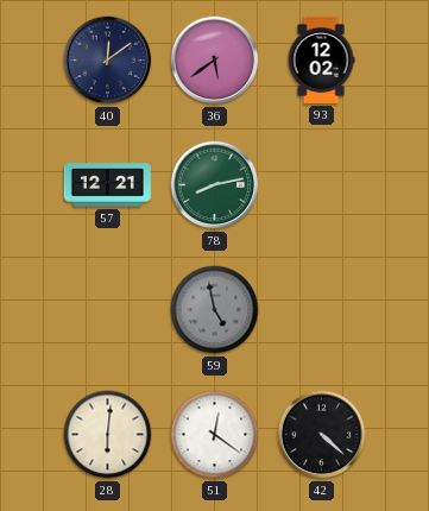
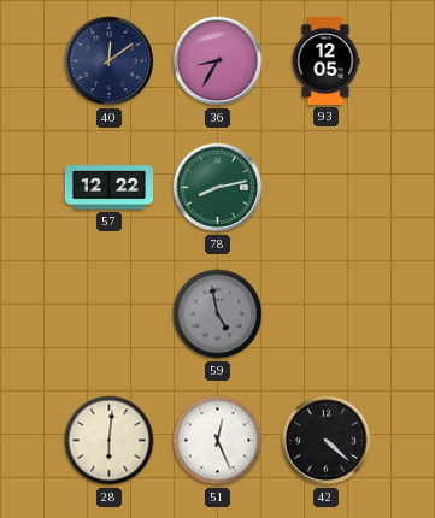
36: 5:39 -> 8:35
93: 12:02 -> 12:05
57: 12:21 -> 12:22
51: 12:21 -> 12:26
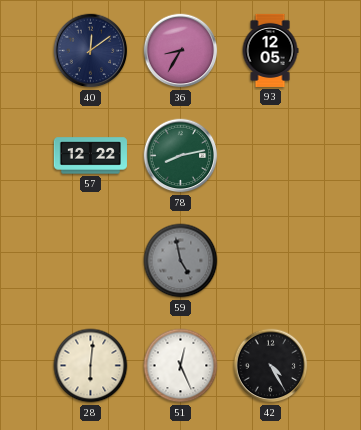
42: 4:22 -> 4:25
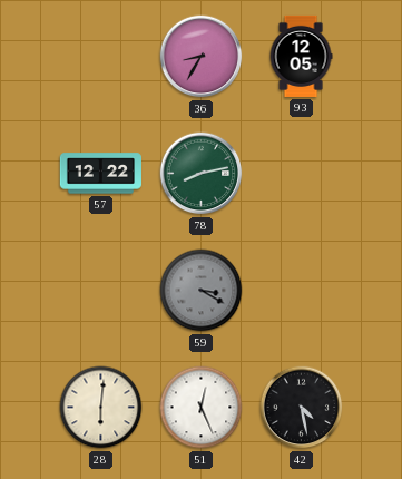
40: 12:09 -> none
59: 4:58 -> 3:20
42: 4:25 -> 4:28
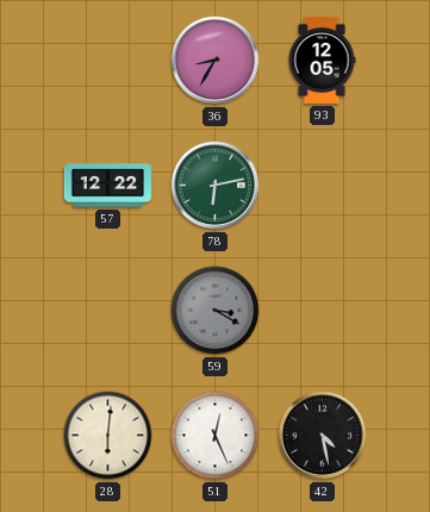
78: 8:13 -> 6:13
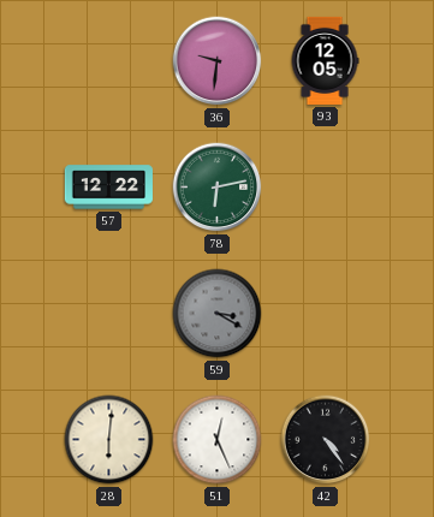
36: 8:35 -> 9:31
42: 4:28 -> 4:24
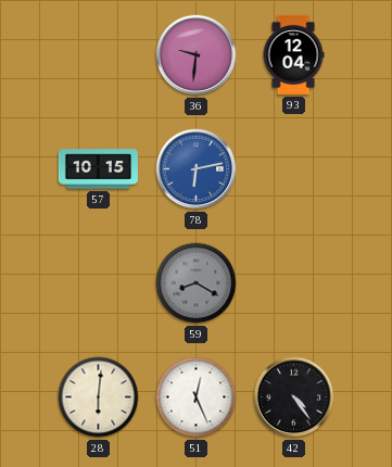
93: 12:05 -> 12:04
57: 12:22 -> 10:15
78 dial: green -> blue
59: 3:20 -> 8:20
